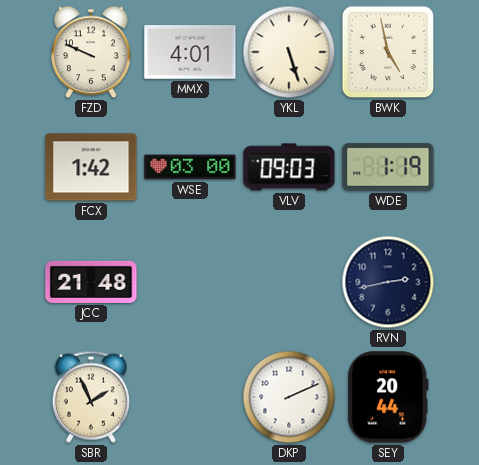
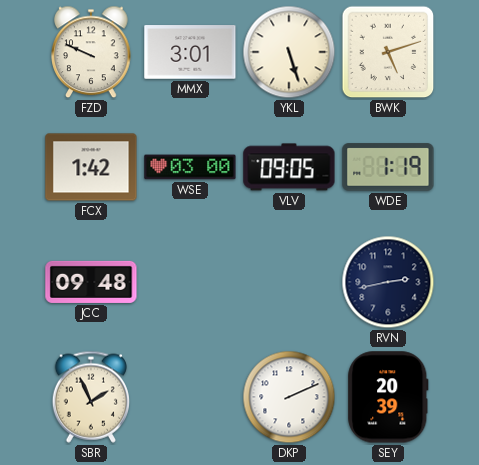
MMX: 4:01 -> 3:01
BWK: 4:58 -> 5:12
VLV: 09:03 -> 09:05
JCC: 21:48 -> 09:48
SEY: 20:44 -> 20:39
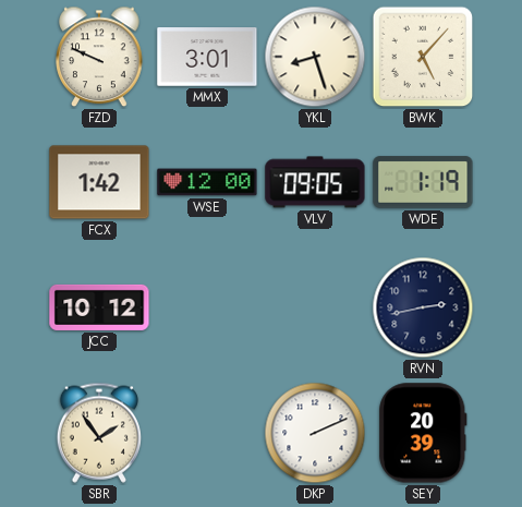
YKL: 5:27 -> 8:27
BWK: 5:12 -> 5:07
WSE: 03:00 -> 12:00
JCC: 09:48 -> 10:12
SBR: 1:56 -> 1:54
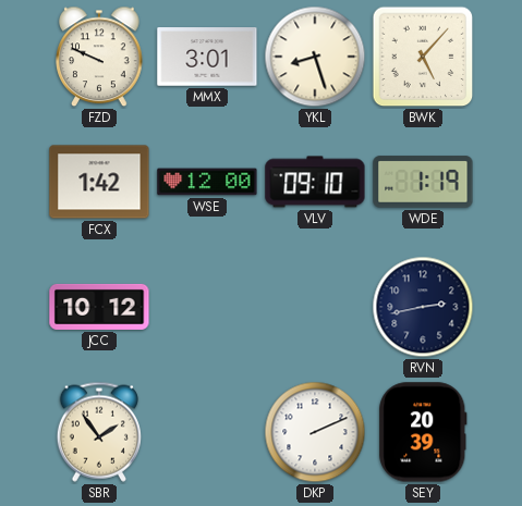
VLV: 09:05 -> 09:10
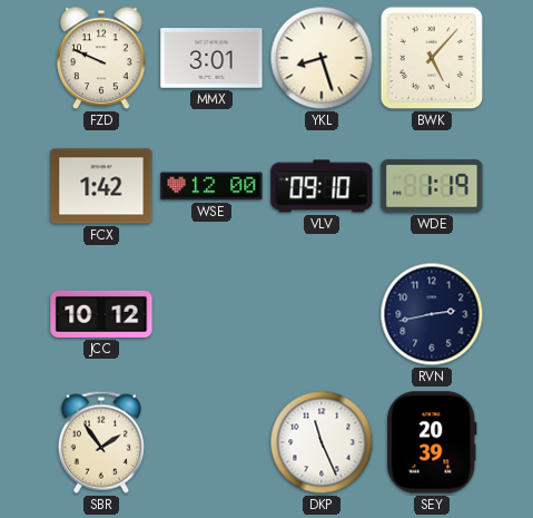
DKP: 2:11 -> 11:26
